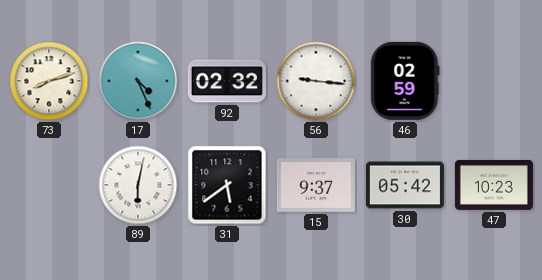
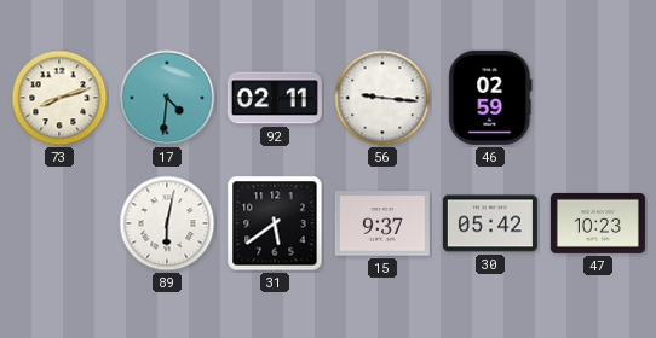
17: 4:26 -> 4:31
92: 02:32 -> 02:11
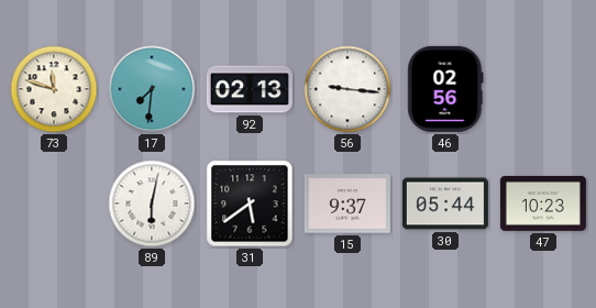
73: 8:12 -> 11:48
17: 4:31 -> 7:31
92: 02:11 -> 02:13
46: 02:59 -> 02:56
30: 05:42 -> 05:44
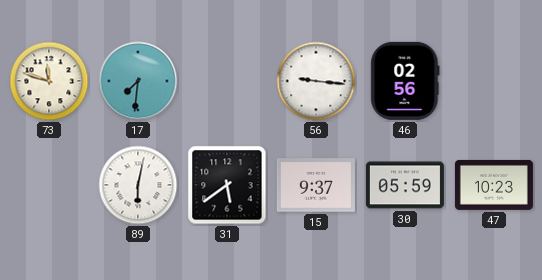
92: 02:13 -> none
30: 05:44 -> 05:59
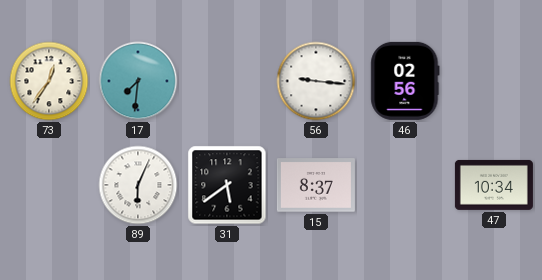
73: 11:48 -> 12:36
89: 6:02 -> 6:04
15: 9:37 -> 8:37
30: 05:59 -> none
47: 10:23 -> 10:34
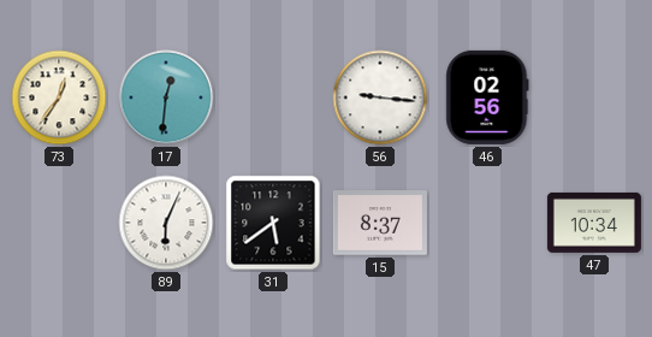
17: 7:31 -> 12:31
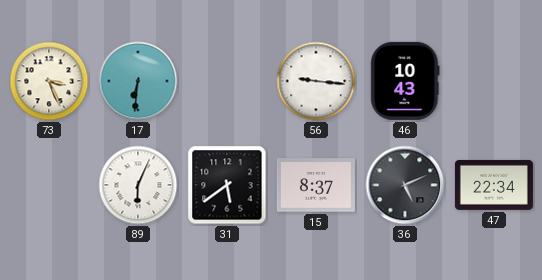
73: 12:36 -> 3:26
17: 12:31 -> 6:31
46: 02:56 -> 10:43
36: none -> 5:11
47: 10:34 -> 22:34
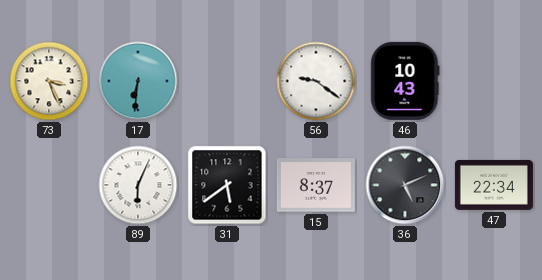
56: 9:16 -> 9:21
